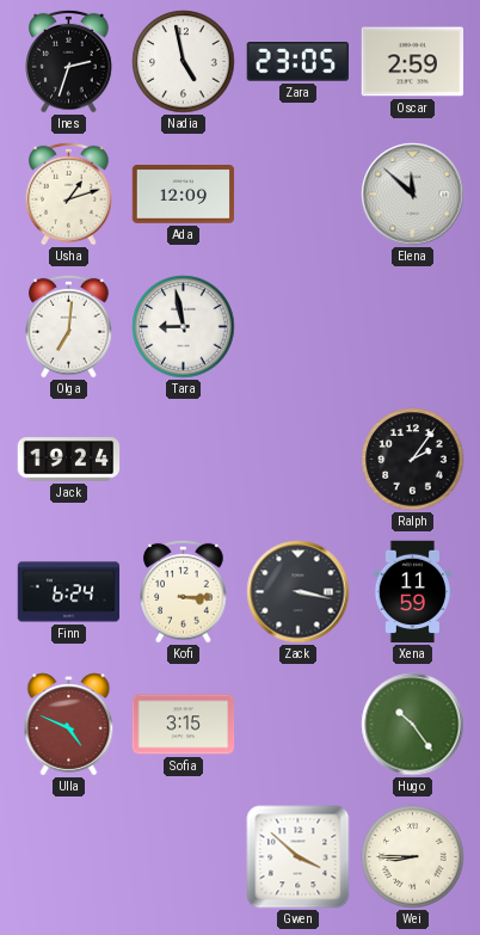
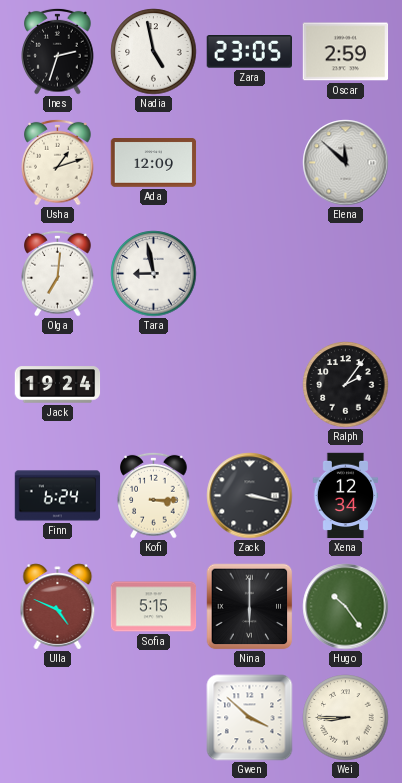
Xena: 11:59 -> 12:34
Sofia: 3:15 -> 5:15
Nina: none -> 6:00
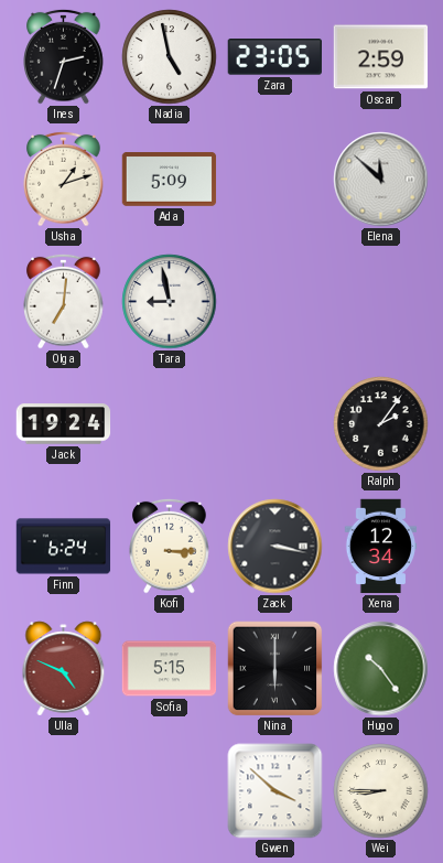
Ada: 12:09 -> 5:09
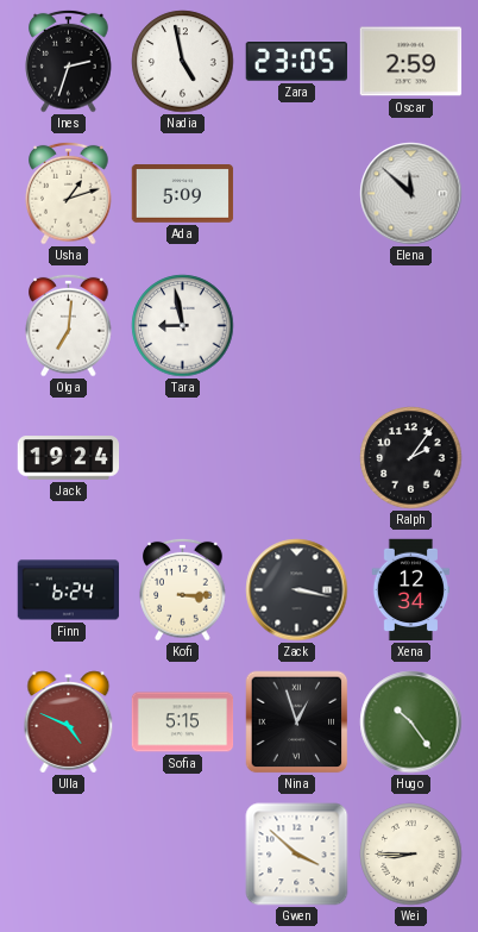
Nina: 6:00 -> 12:57
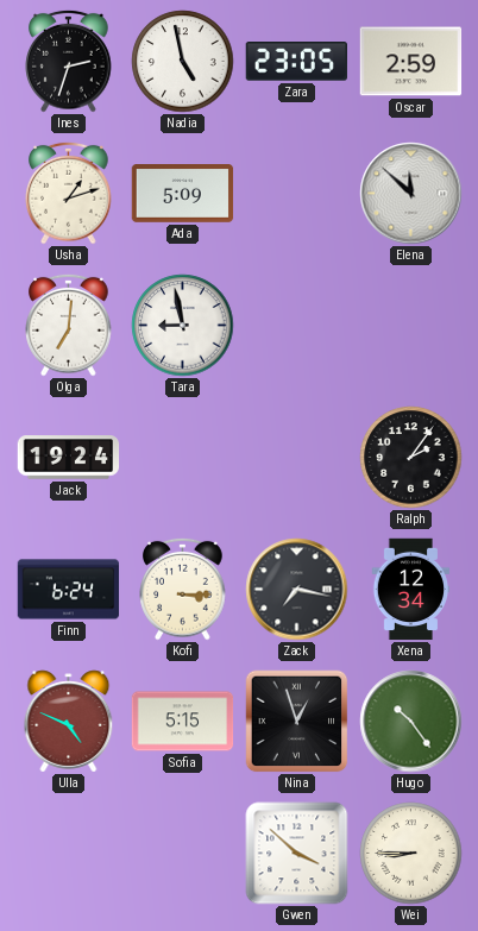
Zack: 3:17 -> 7:17
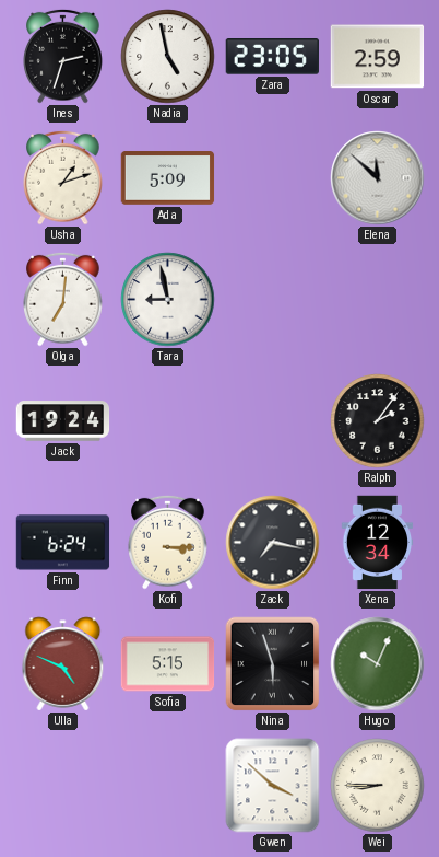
Nina: 12:57 -> 5:57
Hugo: 10:24 -> 10:04
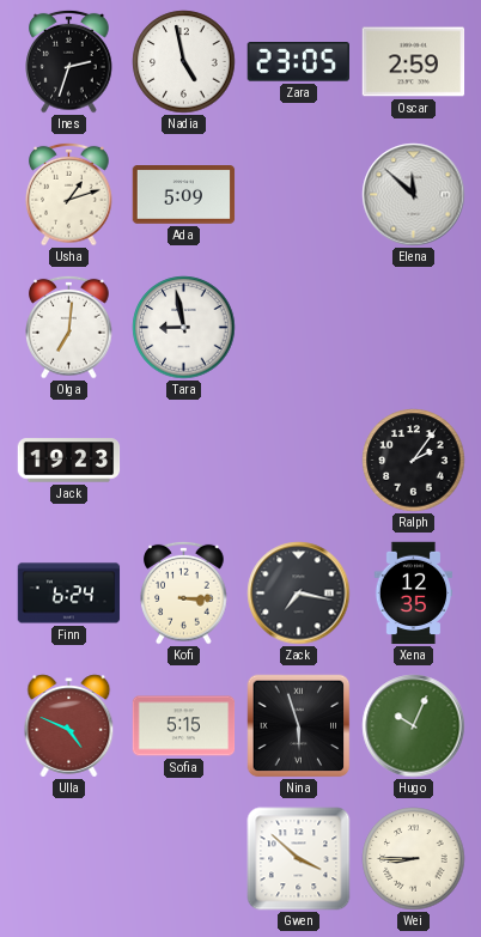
Jack: 19:24 -> 19:23
Xena: 12:34 -> 12:35
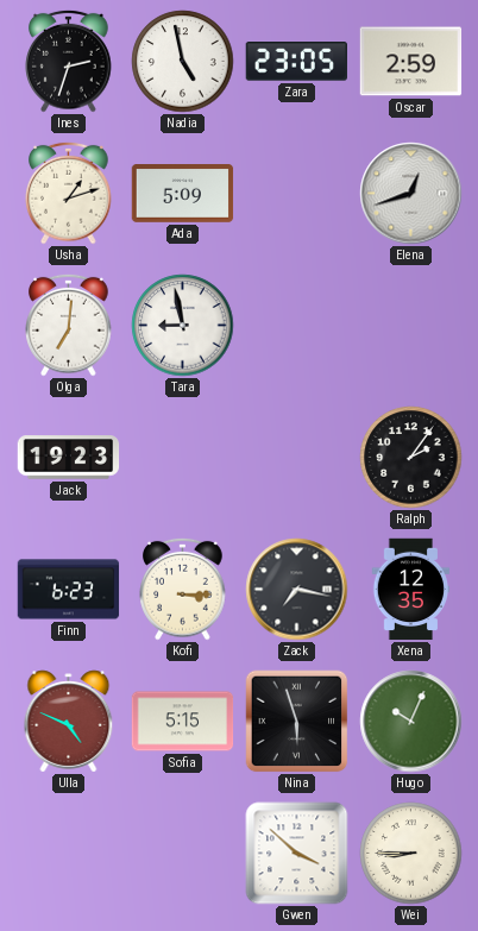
Elena: 11:52 -> 12:42
Finn: 6:24 -> 6:23
